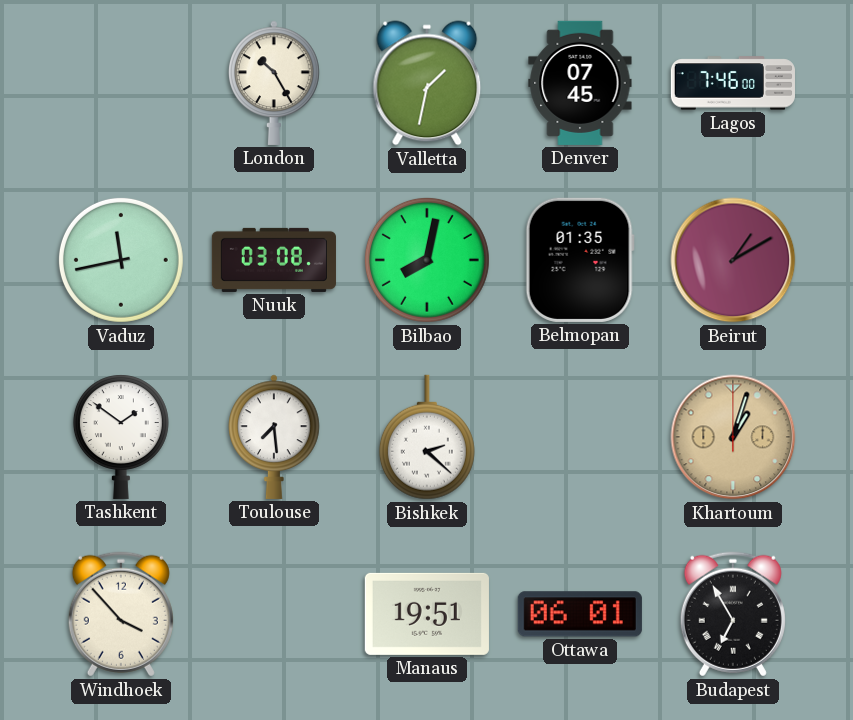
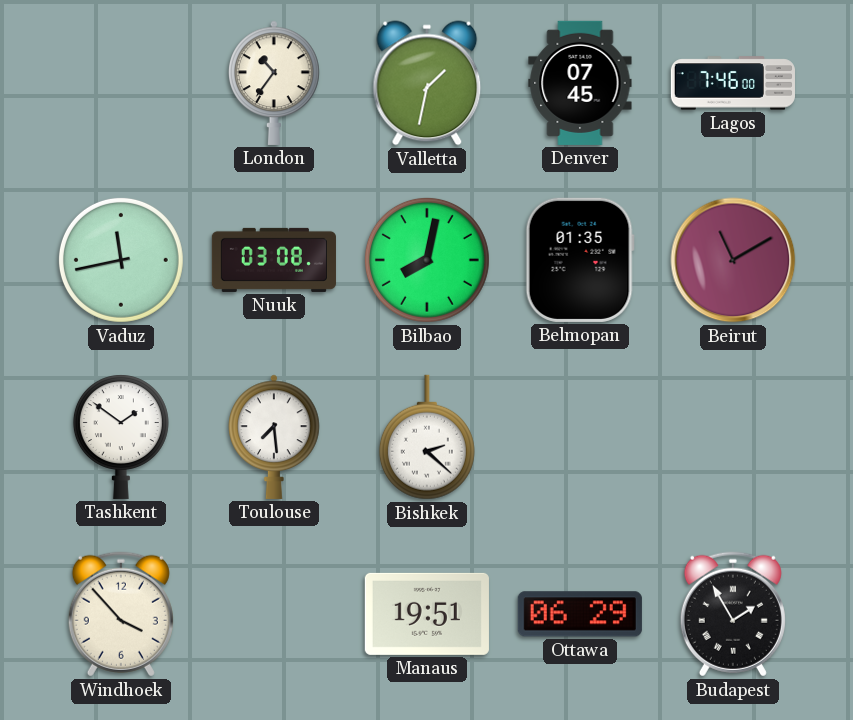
London: 10:25 -> 10:36
Beirut: 1:10 -> 11:10
Khartoum: 1:03 -> none
Ottawa: 06:01 -> 06:29
Budapest: 6:55 -> 1:55
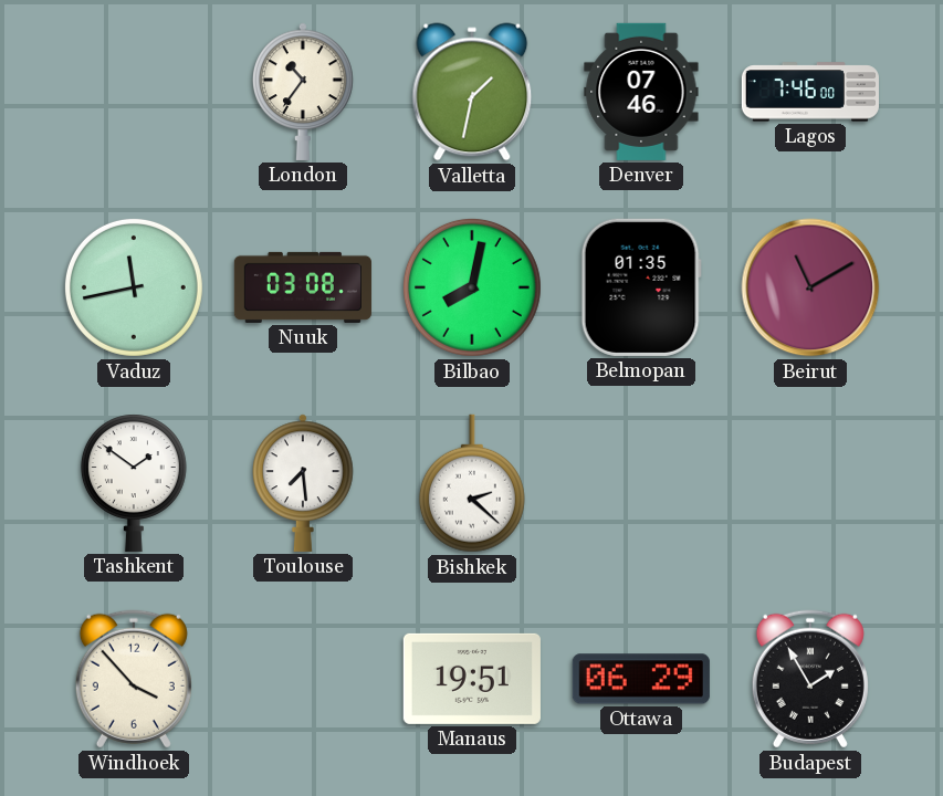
Denver: 07:45 -> 07:46
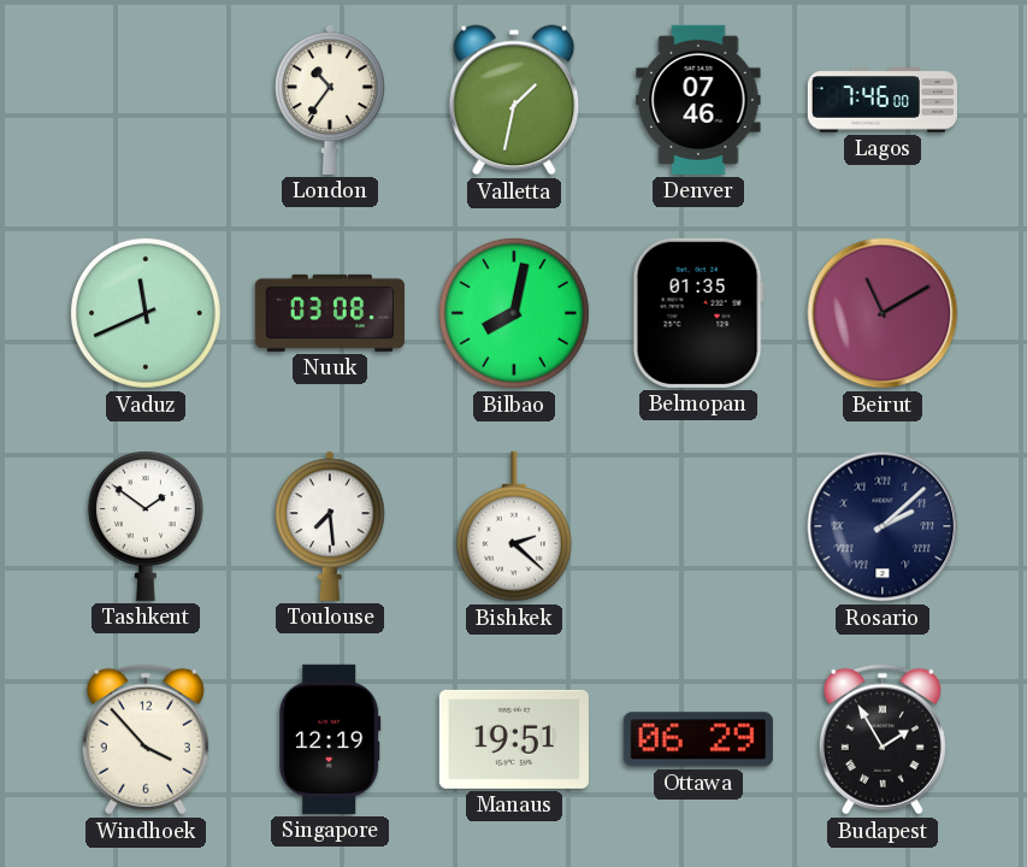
Vaduz: 11:43 -> 11:41
Rosario: none -> 2:08
Singapore: none -> 12:19
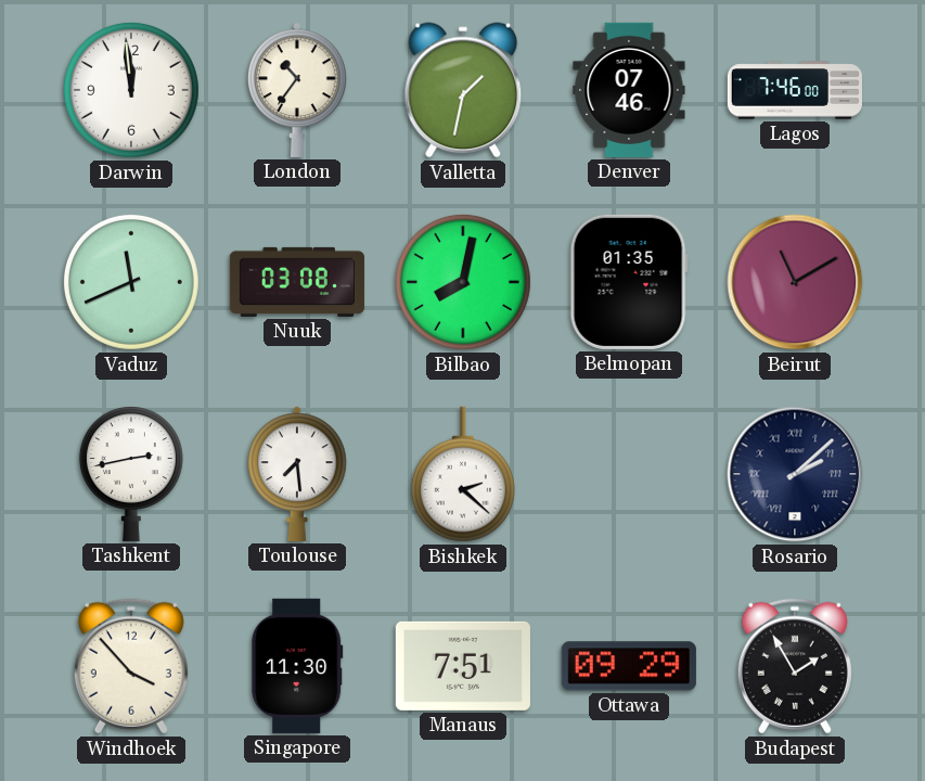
Darwin: none -> 11:59
Tashkent: 1:51 -> 2:43
Singapore: 12:19 -> 11:30
Manaus: 19:51 -> 7:51
Ottawa: 06:29 -> 09:29
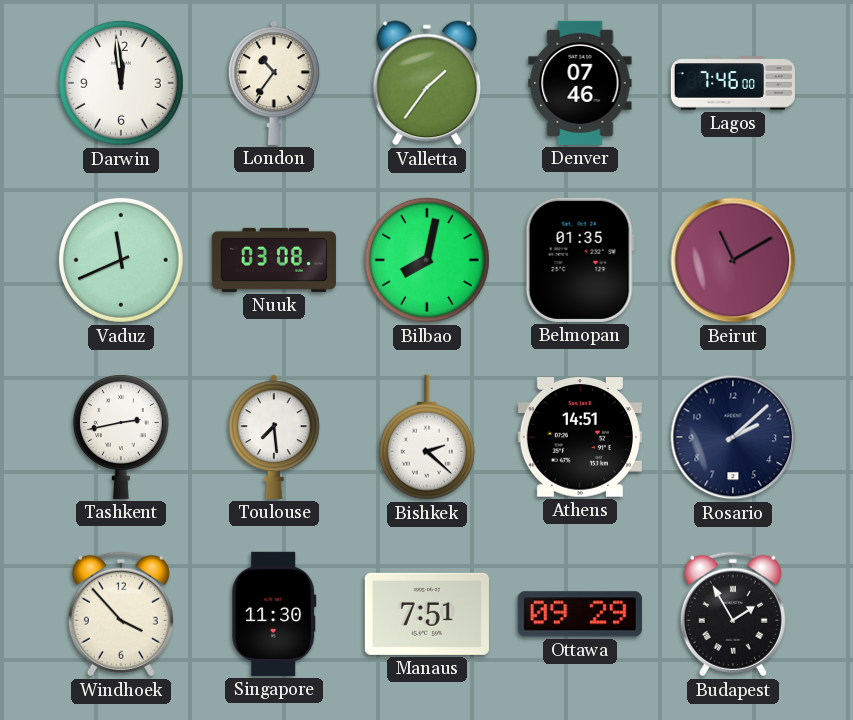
Valletta: 1:32 -> 1:36
Athens: none -> 14:51
Rosario numerals: Roman -> Arabic
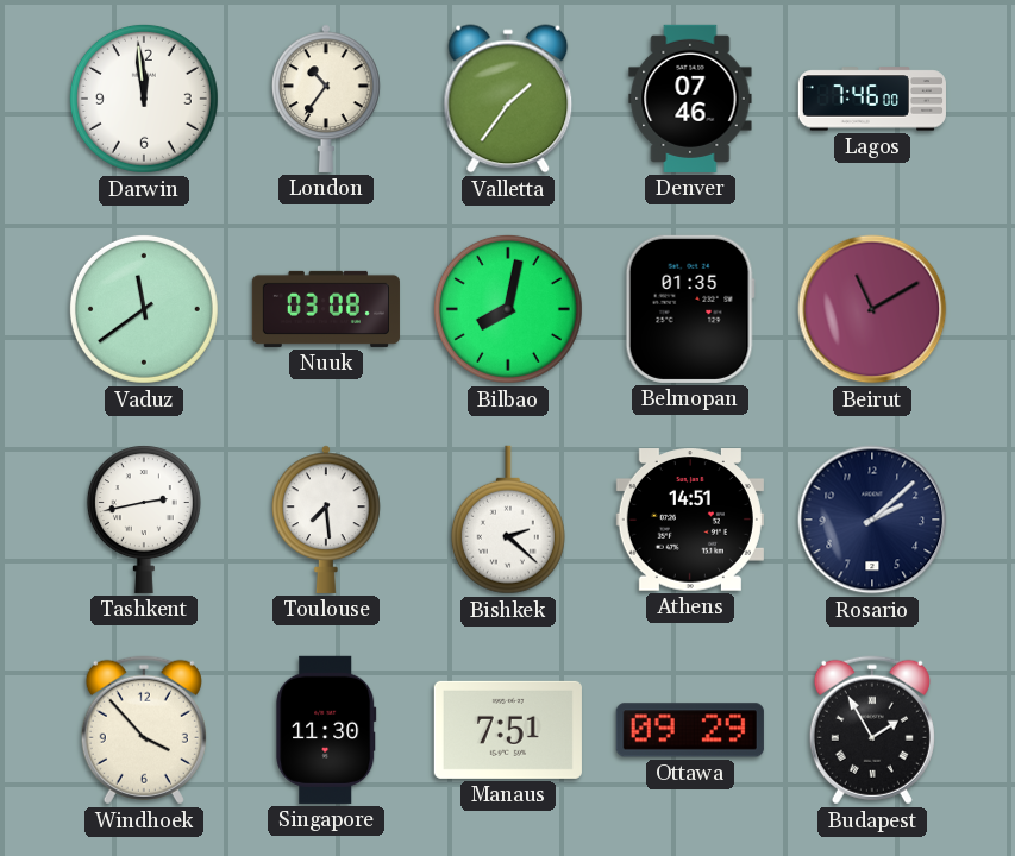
Vaduz: 11:41 -> 11:39
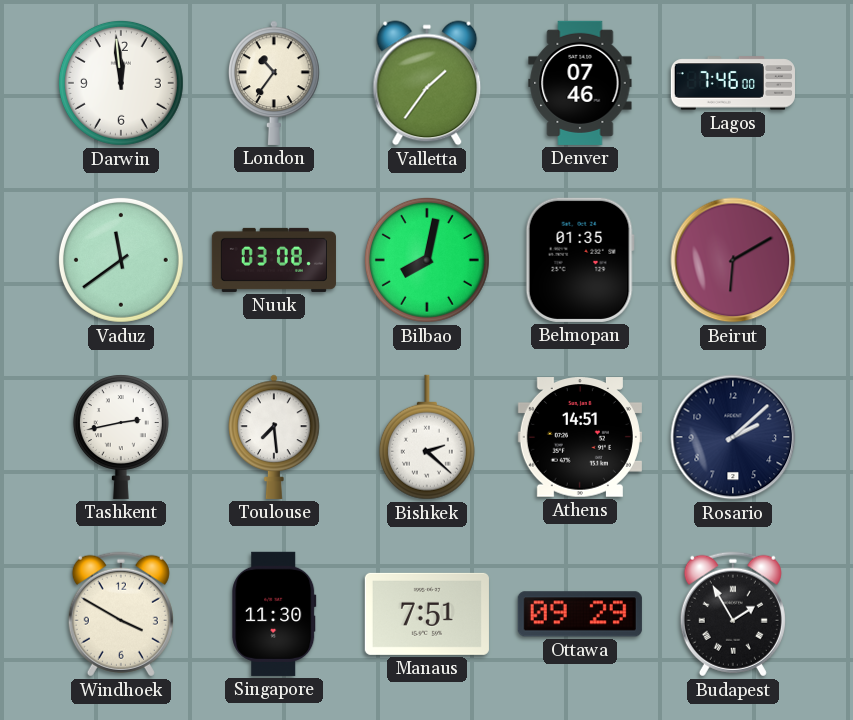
Beirut: 11:10 -> 6:10
Windhoek: 3:53 -> 3:50
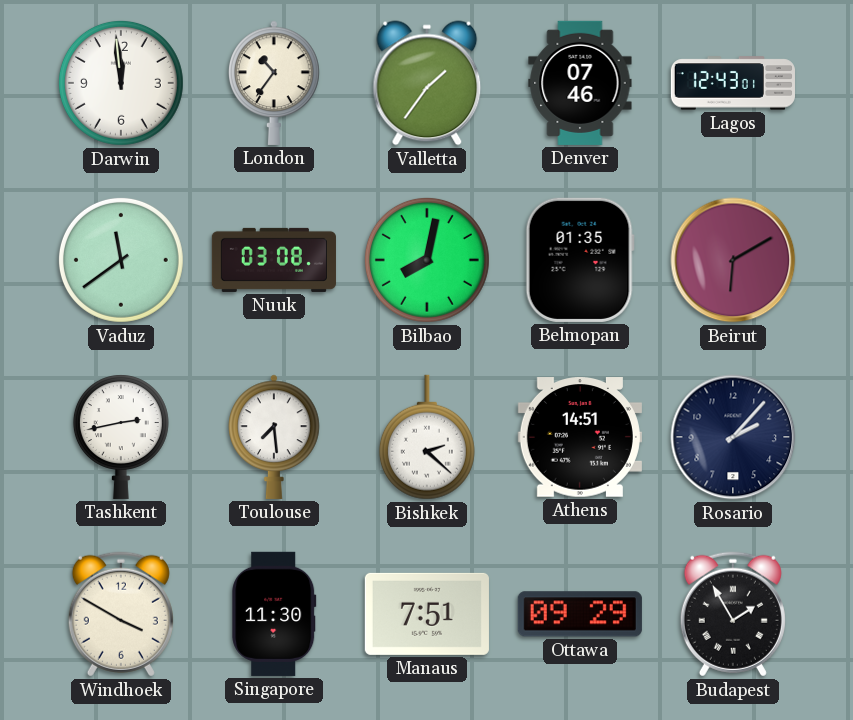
Lagos: 7:46 -> 12:43
Rosario: 2:08 -> 2:07
